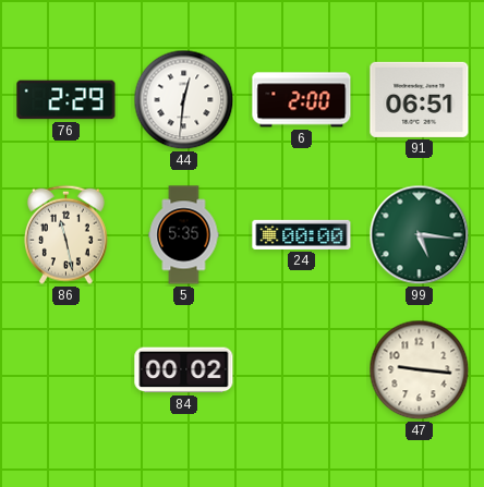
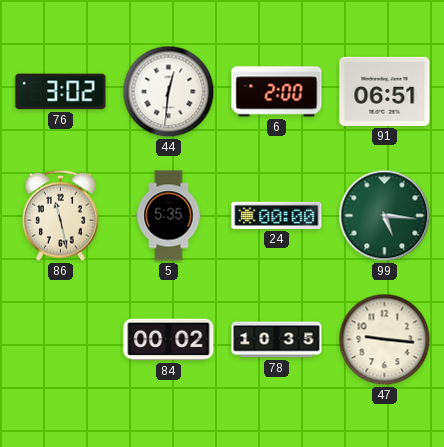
76: 2:29 -> 3:02
78: none -> 10:35
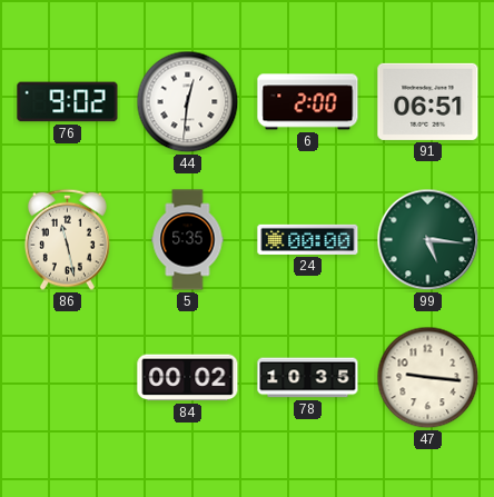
76: 3:02 -> 9:02
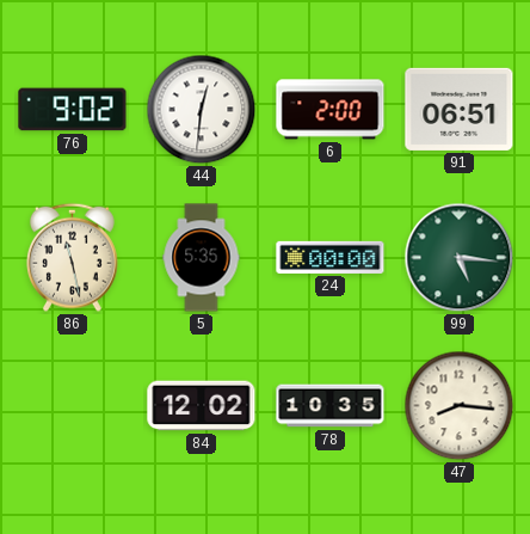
84: 00:02 -> 12:02
47: 9:16 -> 8:16
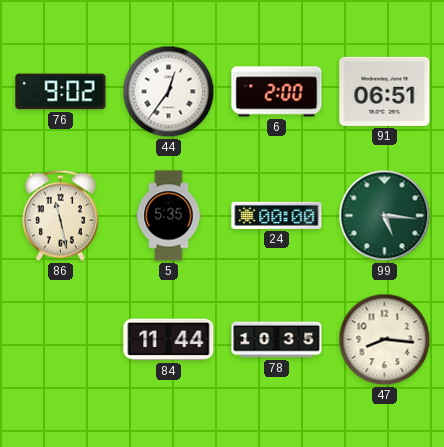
44: 12:31 -> 12:36
84: 12:02 -> 11:44
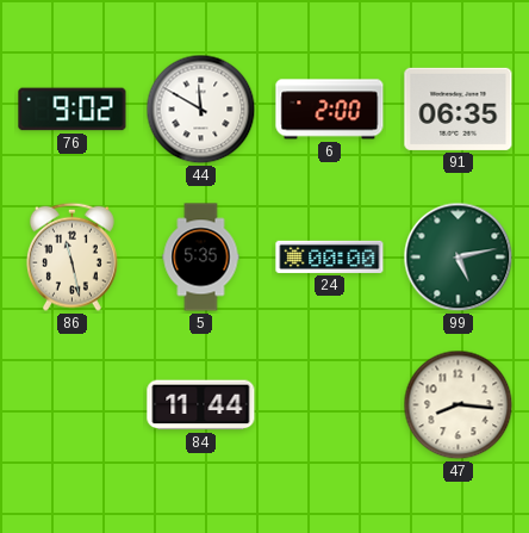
44: 12:36 -> 11:50
91: 06:51 -> 06:35
99: 5:16 -> 5:13
78: 10:35 -> none
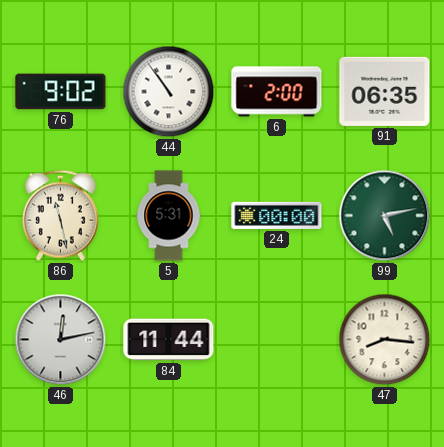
44: 11:50 -> 10:54
5: 5:35 -> 5:31
46: none -> 12:13
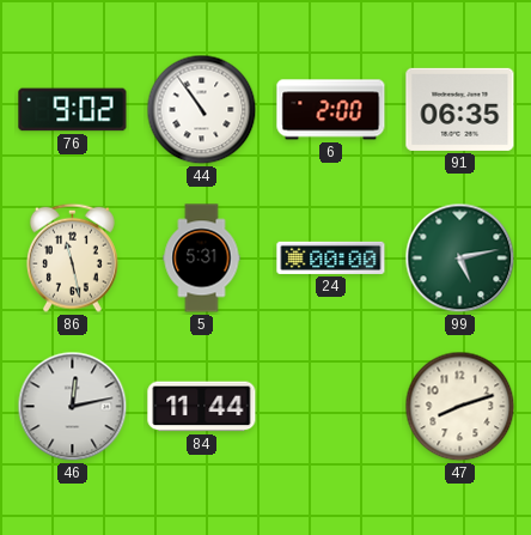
47: 8:16 -> 8:12
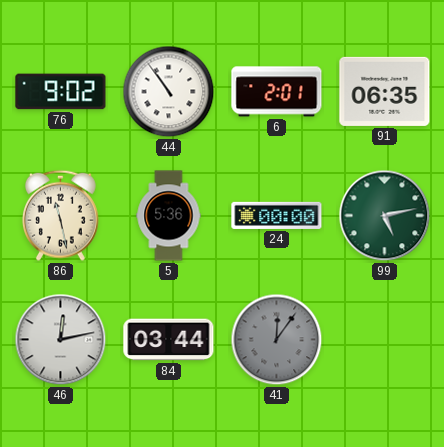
6: 2:00 -> 2:01
5: 5:31 -> 5:36
84: 11:44 -> 03:44
41: none -> 12:06
47: 8:12 -> none
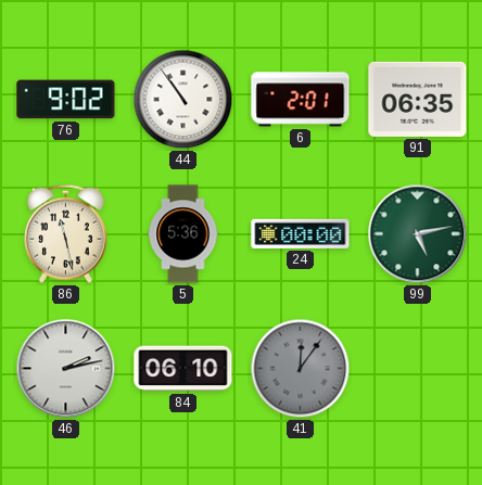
46: 12:13 -> 2:13
84: 03:44 -> 06:10
